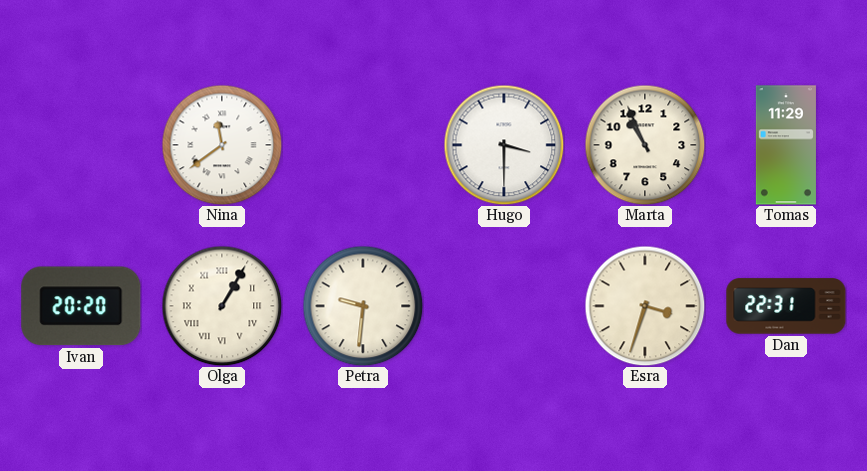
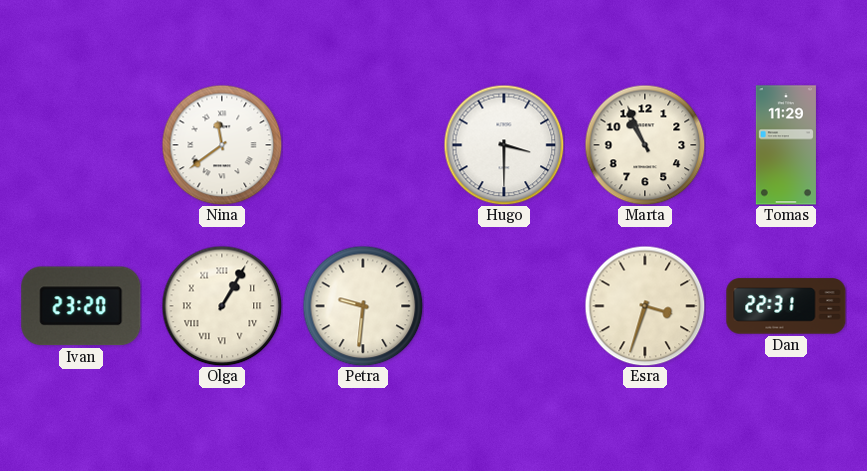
Ivan: 20:20 -> 23:20
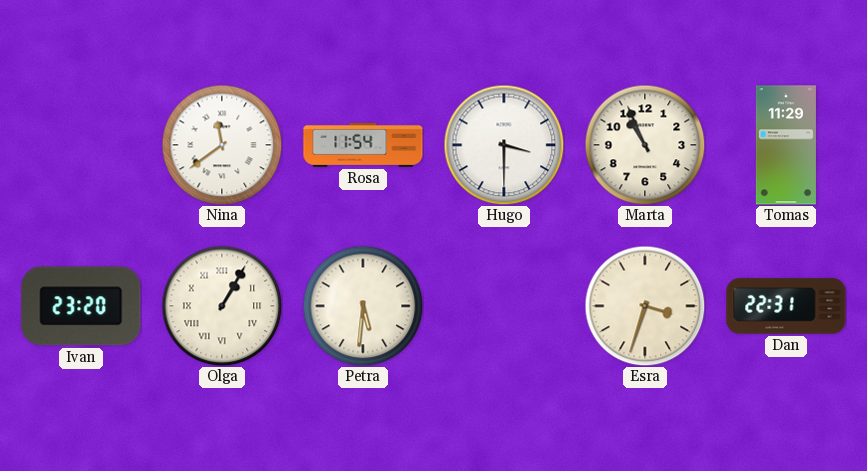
Rosa: none -> 11:54
Petra: 9:31 -> 5:31
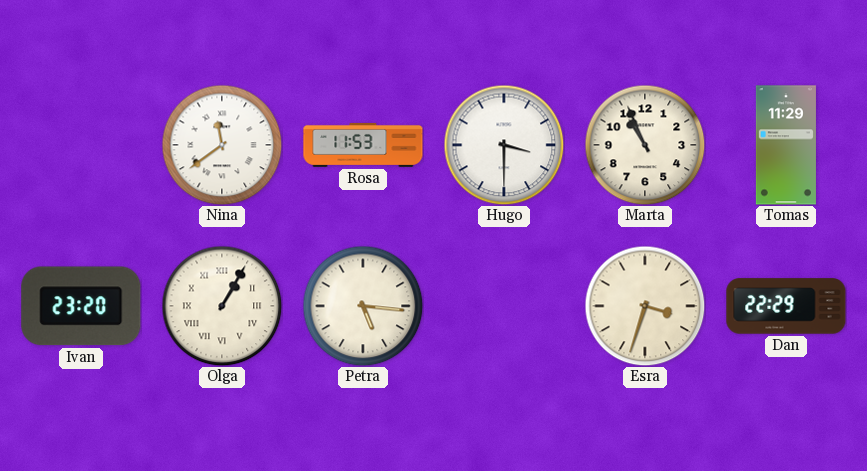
Rosa: 11:54 -> 11:53
Petra: 5:31 -> 5:16
Dan: 22:31 -> 22:29
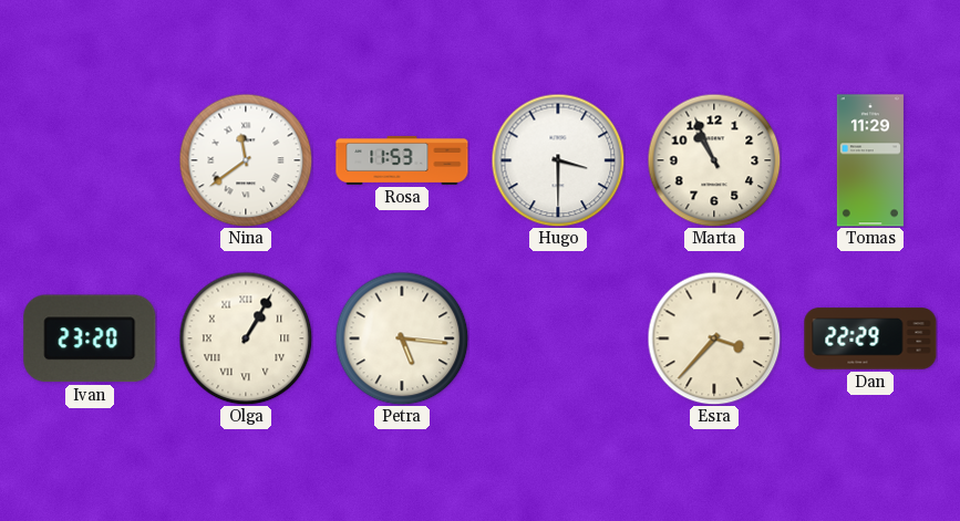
Esra: 3:33 -> 3:37
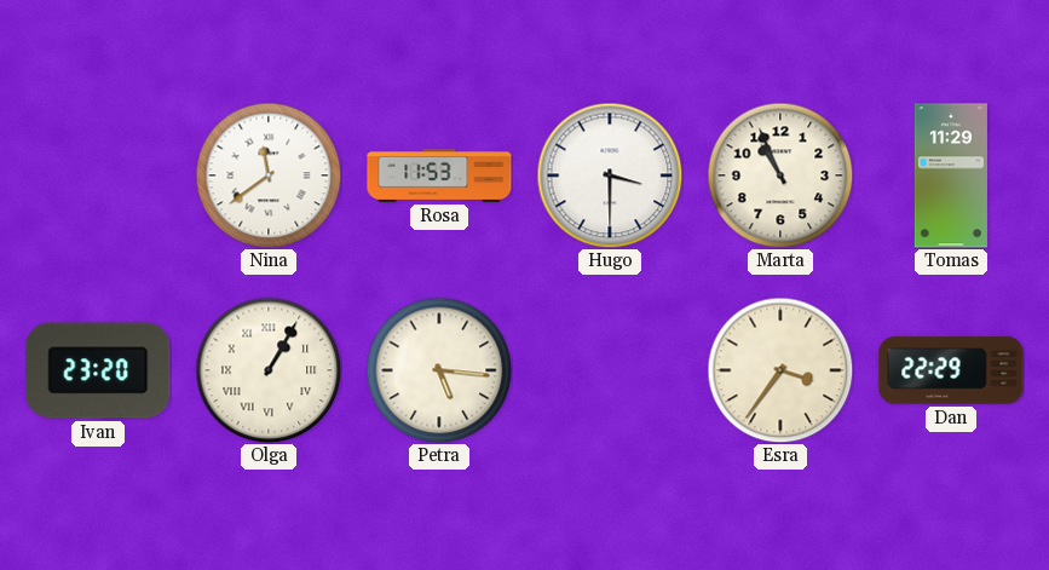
Esra: 3:37 -> 3:36
